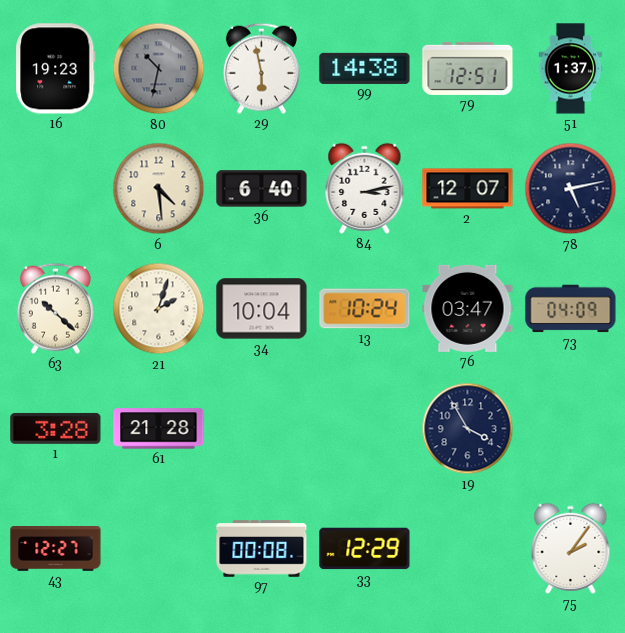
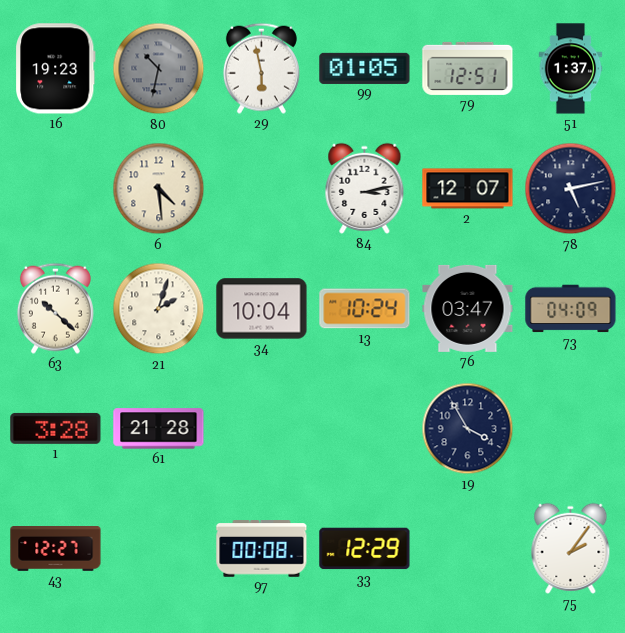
99: 14:38 -> 01:05
36: 6:40 -> none
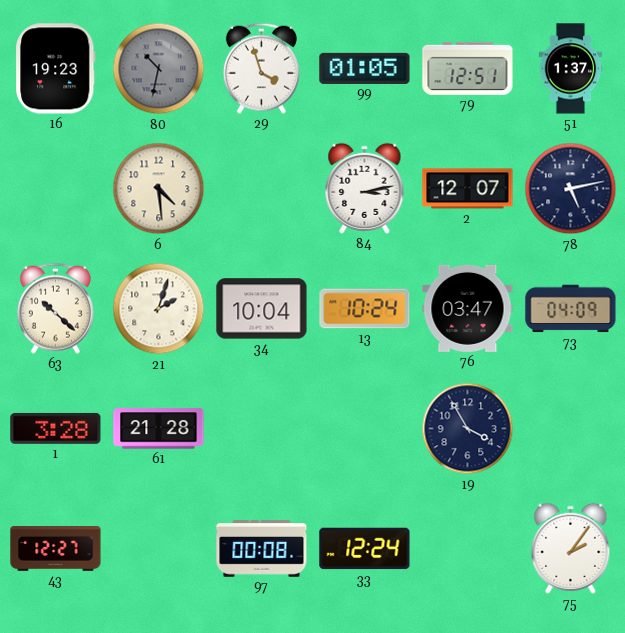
29: 5:58 -> 3:57
33: 12:29 -> 12:24
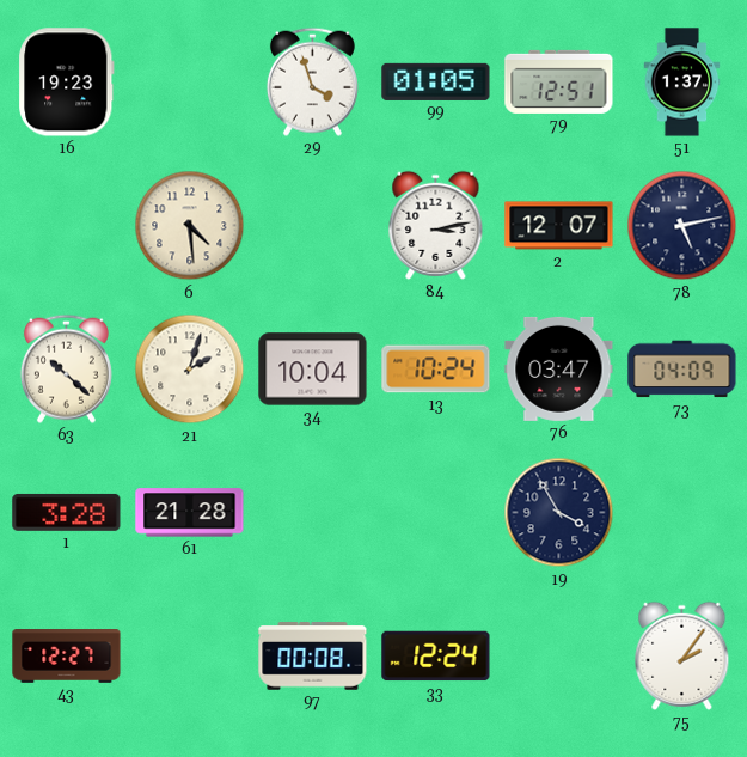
80: 10:32 -> none
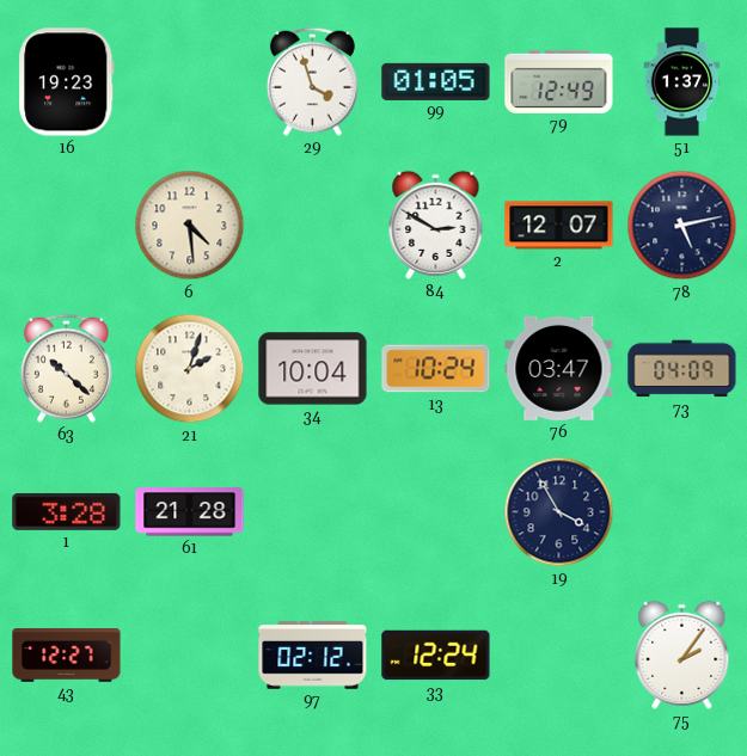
79: 12:51 -> 12:49
84: 3:13 -> 2:50
97: 00:08 -> 02:12
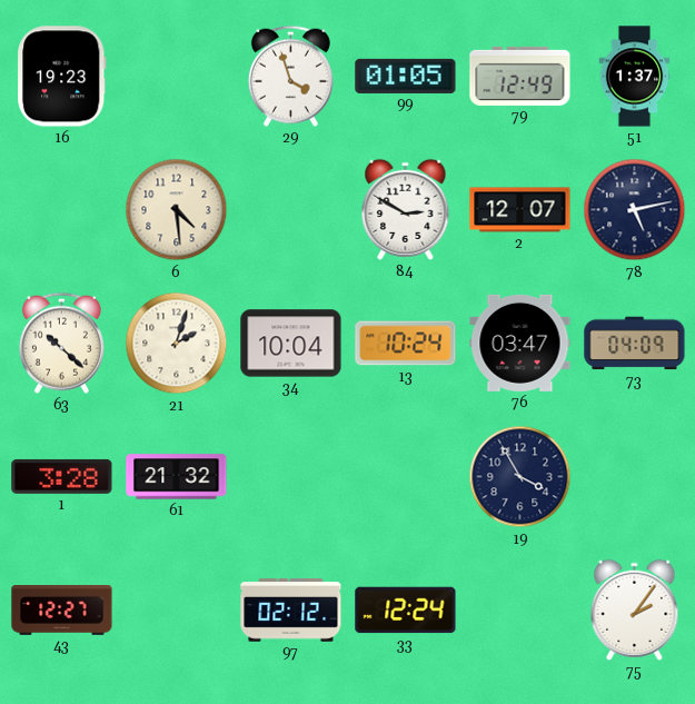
61: 21:28 -> 21:32
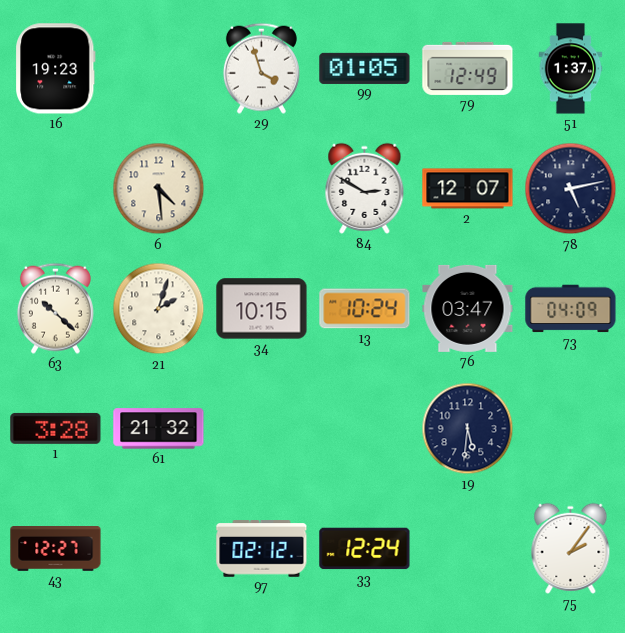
34: 10:04 -> 10:15
19: 3:55 -> 5:31
